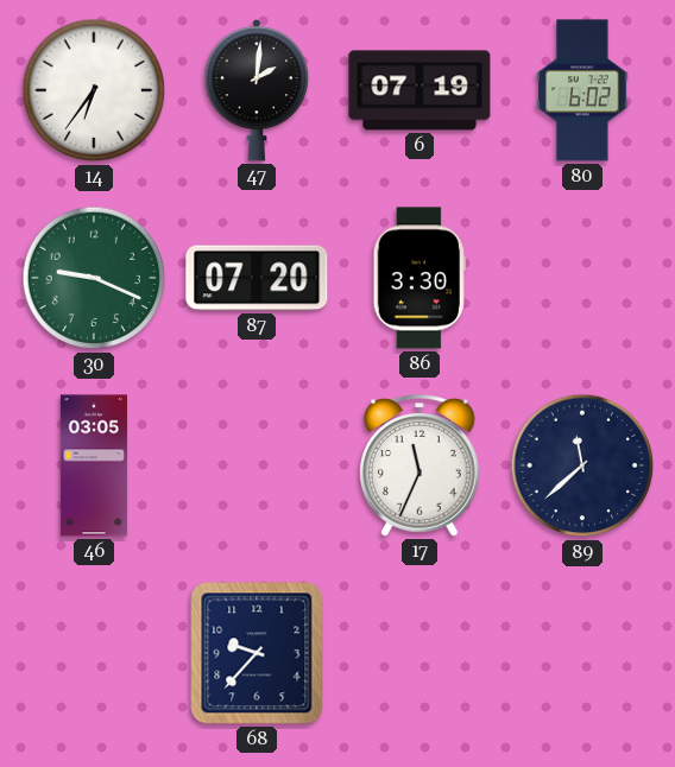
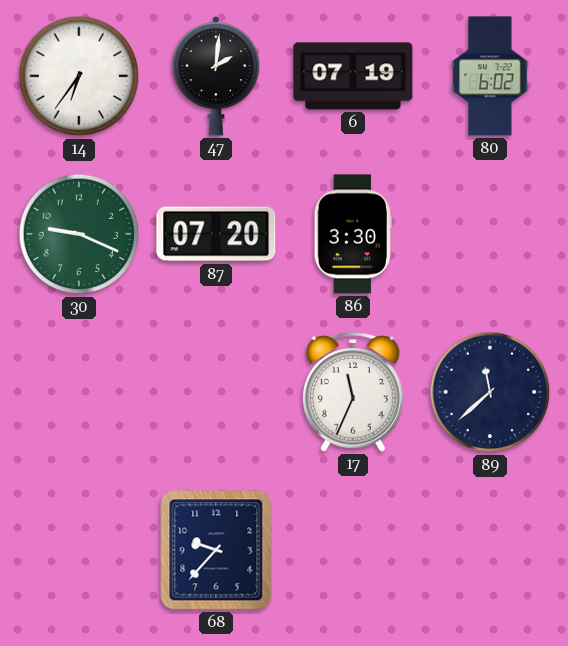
46: 03:05 -> none
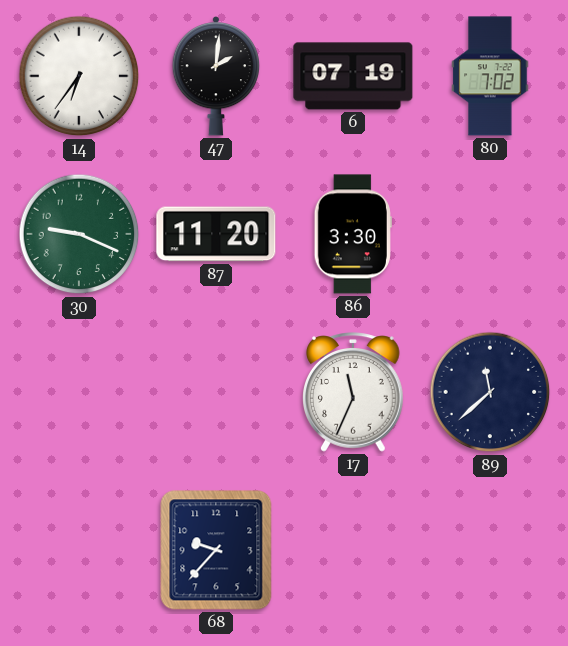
80: 6:02 -> 7:02
87: 07:20 -> 11:20
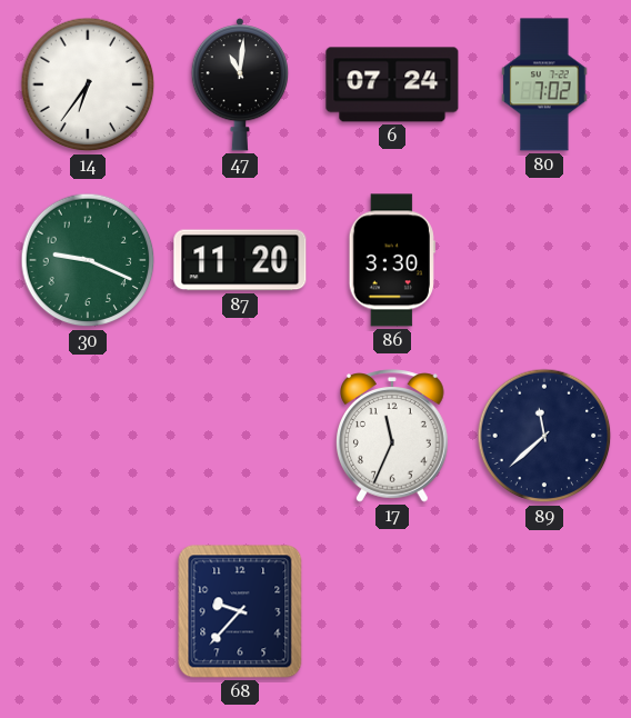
47: 2:01 -> 11:01
6: 07:19 -> 07:24
